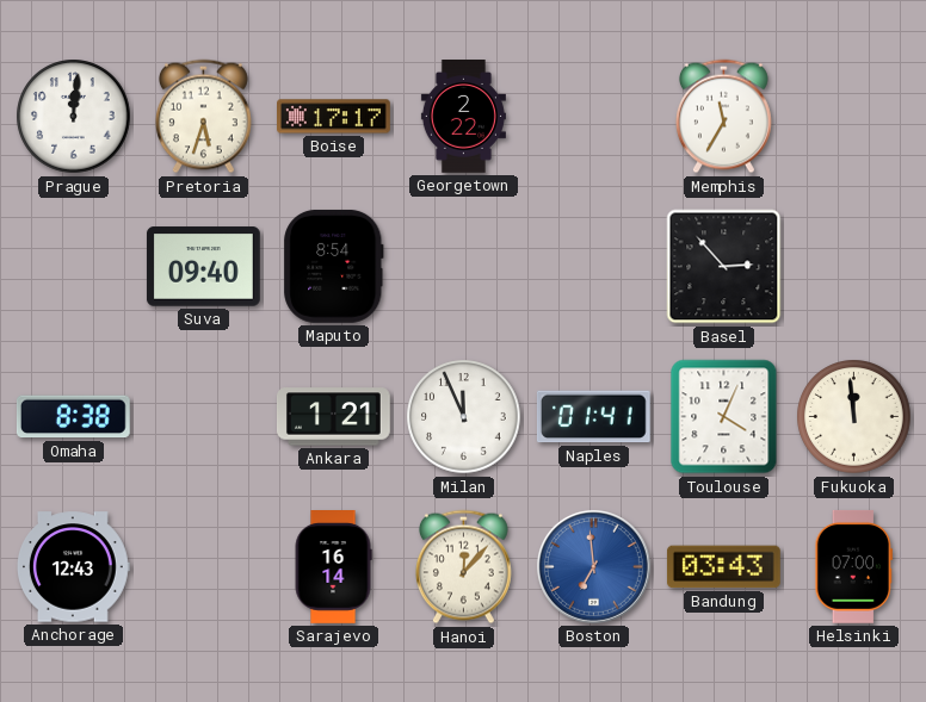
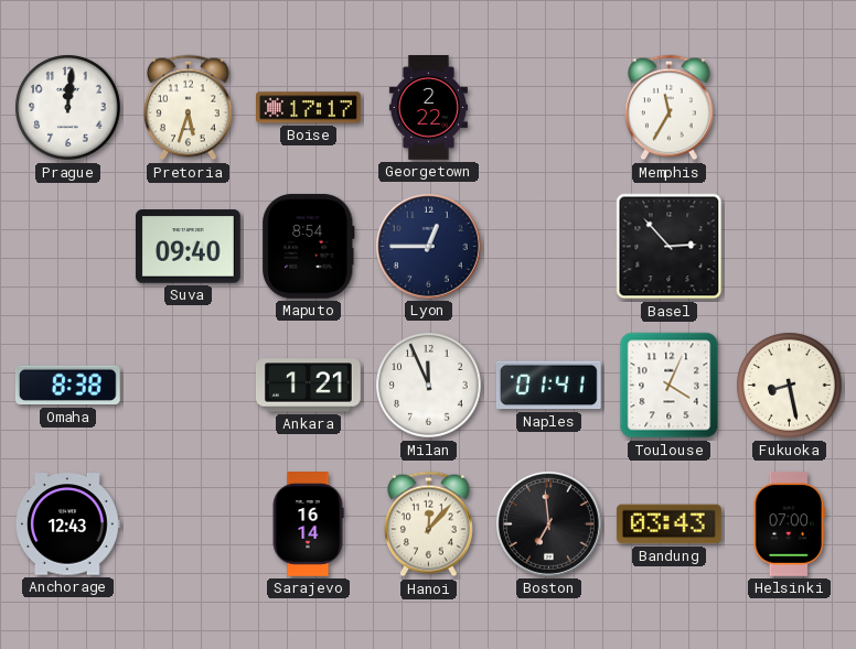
Lyon: none -> 12:45
Fukuoka: 11:59 -> 8:28
Boston dial: blue -> black
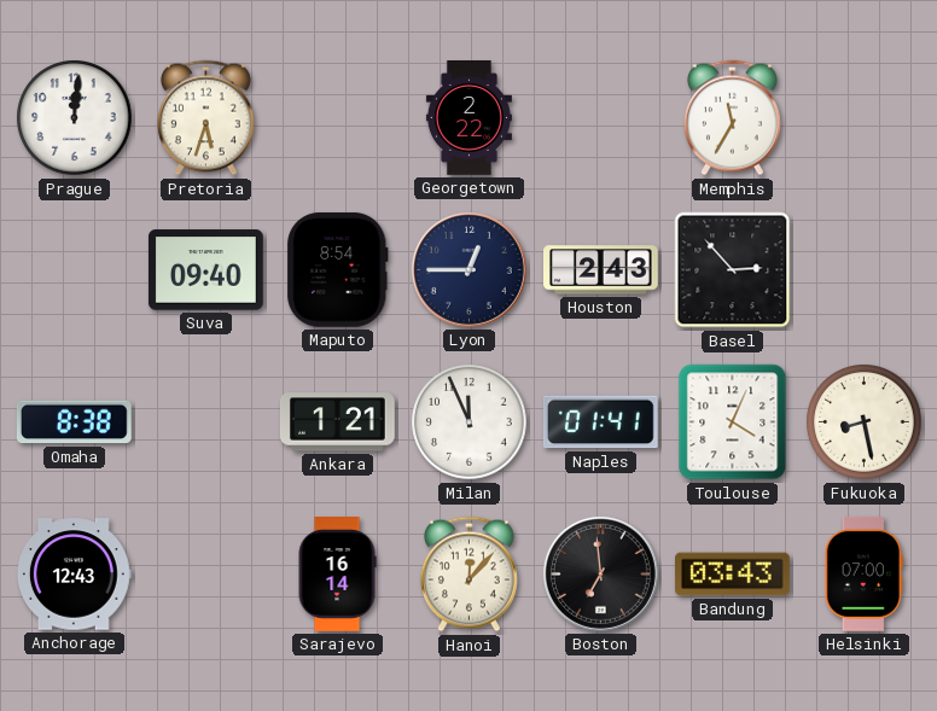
Boise: 17:17 -> none
Houston: none -> 2:43
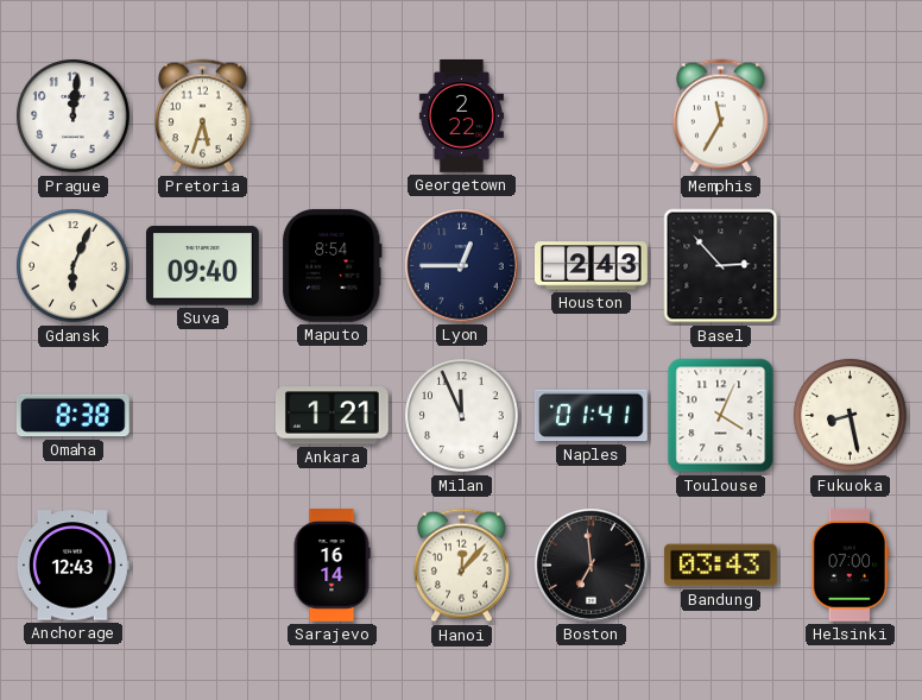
Gdansk: none -> 6:04
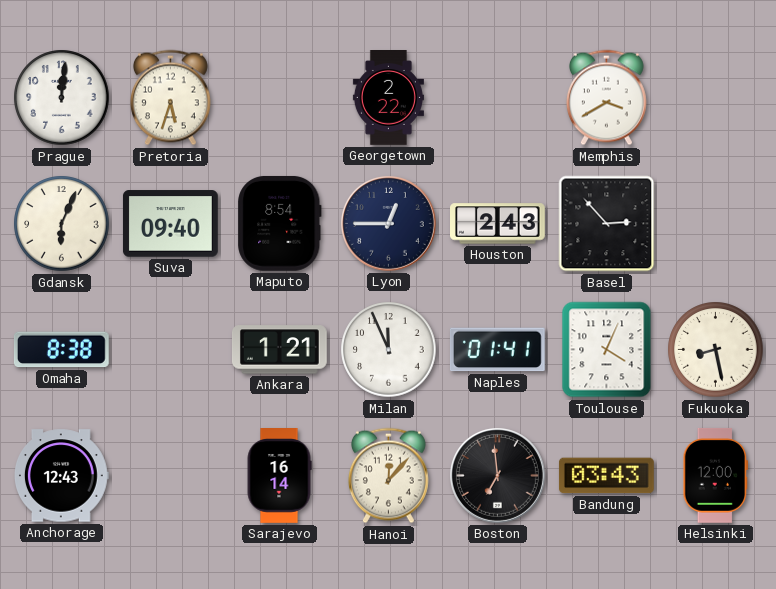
Memphis: 11:35 -> 3:40
Helsinki: 07:00 -> 12:00
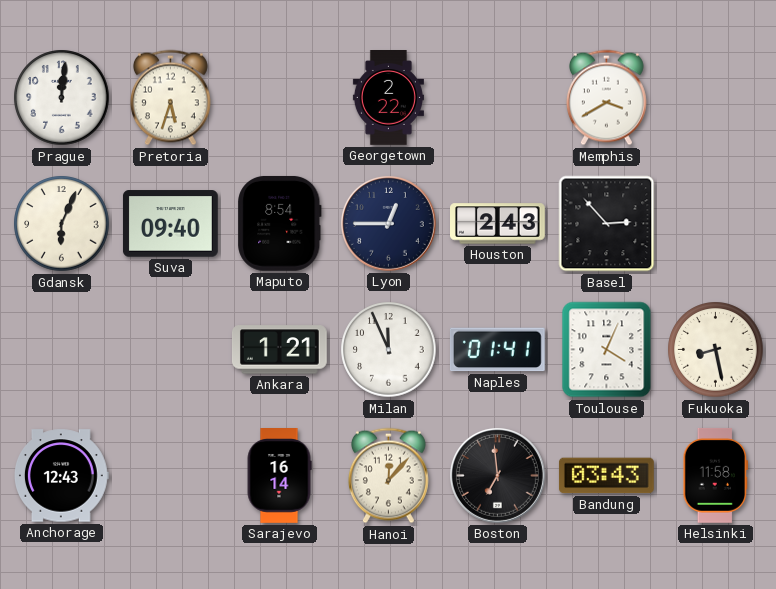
Omaha: 8:38 -> none
Helsinki: 12:00 -> 11:58
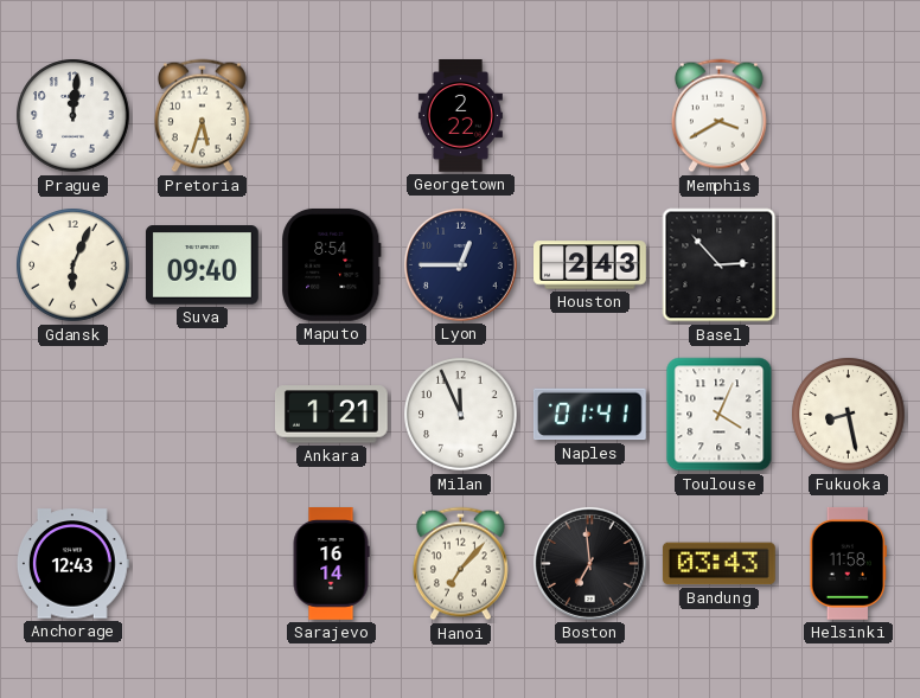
Hanoi: 12:07 -> 7:07
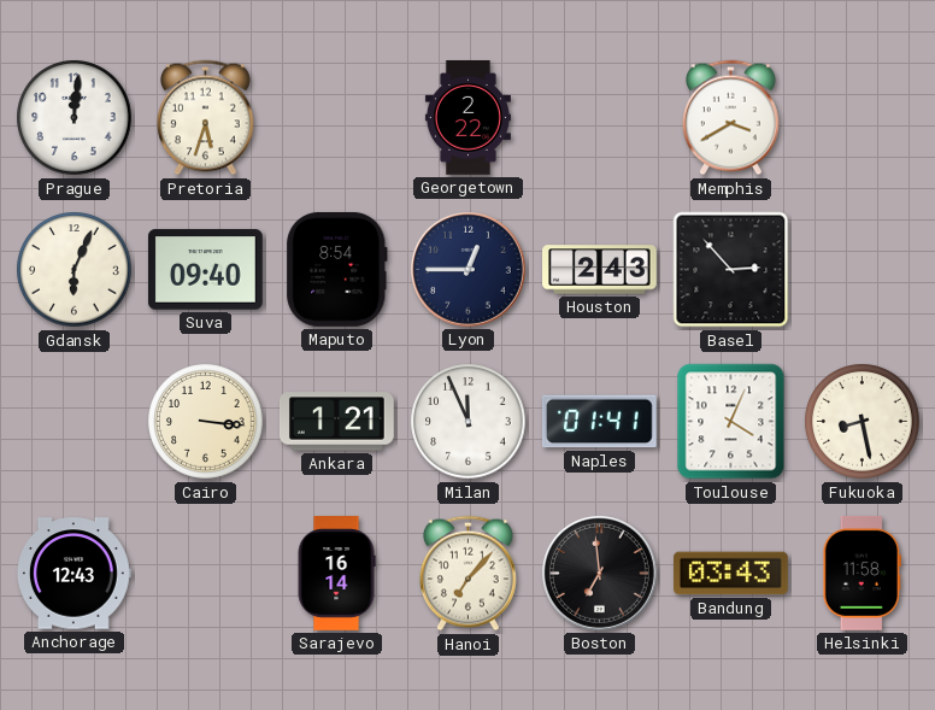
Cairo: none -> 3:16
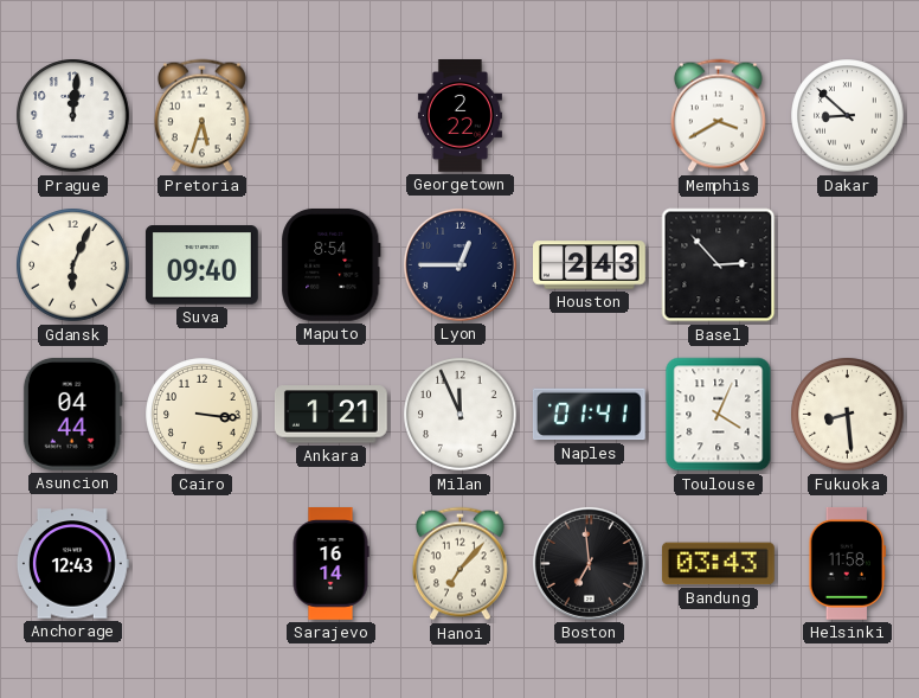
Dakar: none -> 8:52
Asuncion: none -> 04:44
Fukuoka: 8:28 -> 8:29
